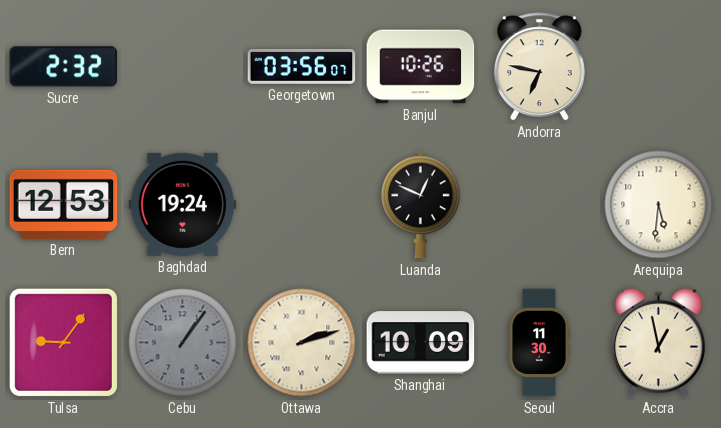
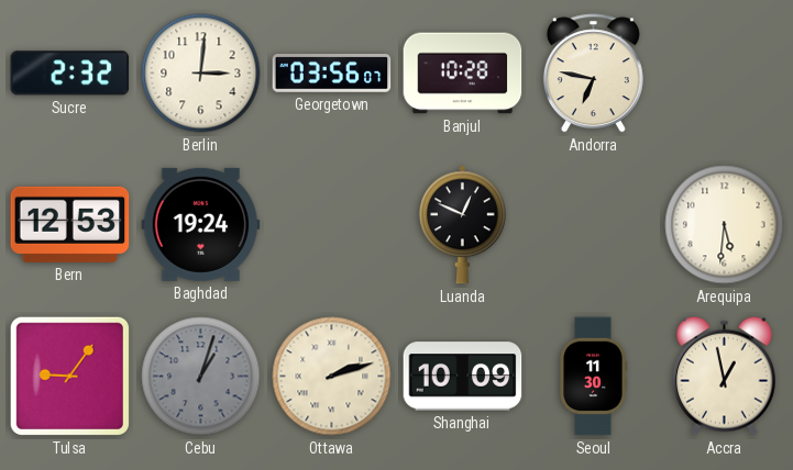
Berlin: none -> 3:01
Banjul: 10:26 -> 10:28
Cebu: 1:06 -> 1:03
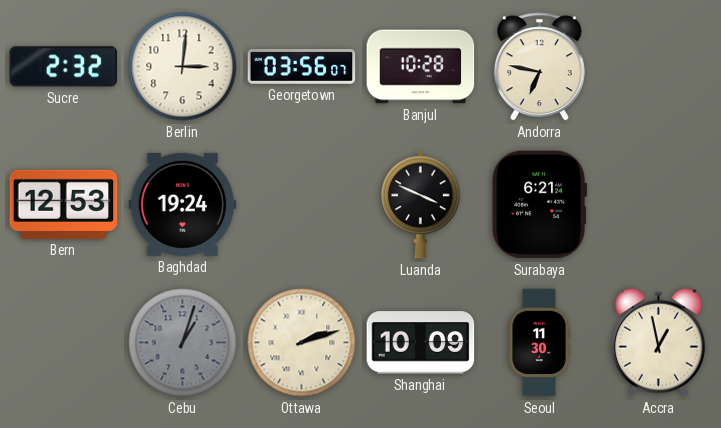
Luanda: 12:49 -> 3:49
Surabaya: none -> 6:21
Arequipa: 5:31 -> none
Tulsa: 9:06 -> none
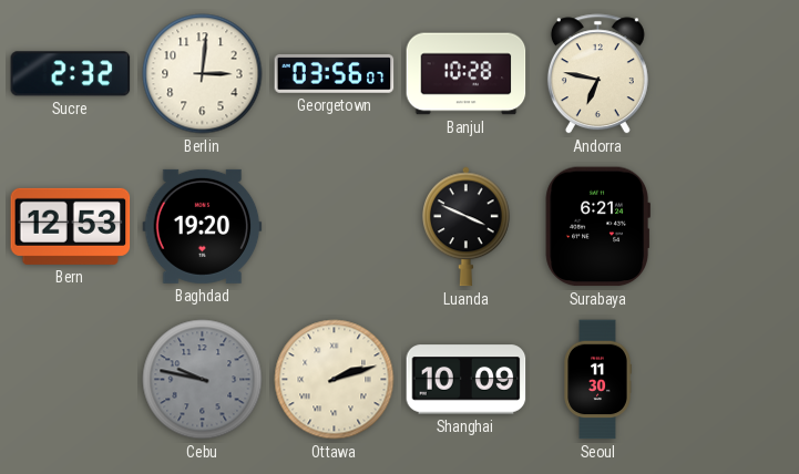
Baghdad: 19:24 -> 19:20
Cebu: 1:03 -> 9:47
Accra: 12:58 -> none
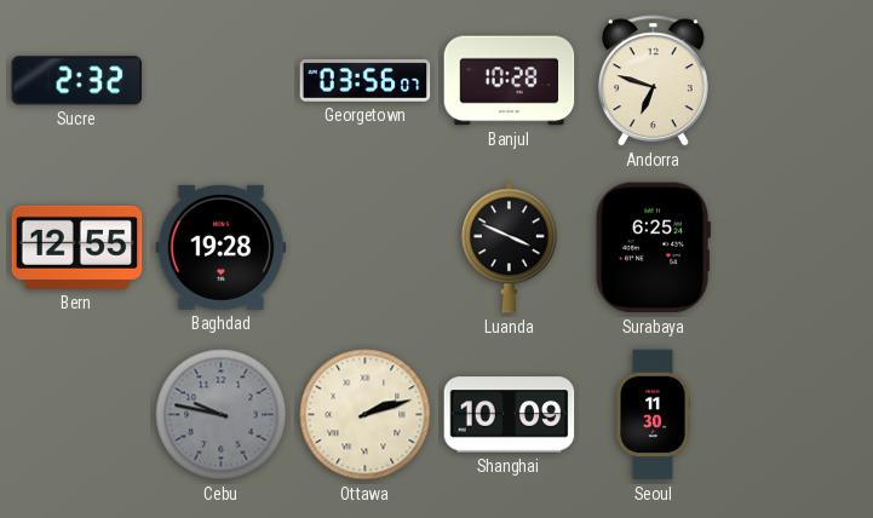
Berlin: 3:01 -> none
Andorra: 6:47 -> 6:48
Bern: 12:53 -> 12:55
Baghdad: 19:20 -> 19:28
Surabaya: 6:21 -> 6:25
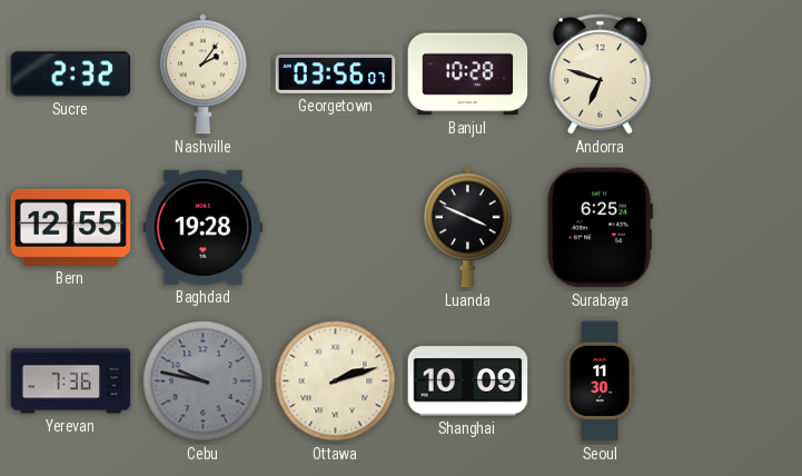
Nashville: none -> 2:06
Yerevan: none -> 7:36
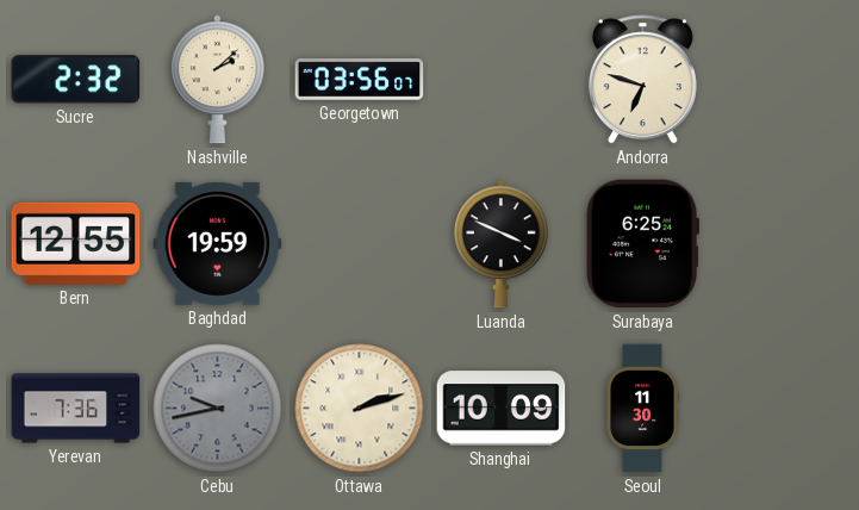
Nashville: 2:06 -> 2:08
Banjul: 10:28 -> none
Baghdad: 19:28 -> 19:59
Cebu: 9:47 -> 9:43
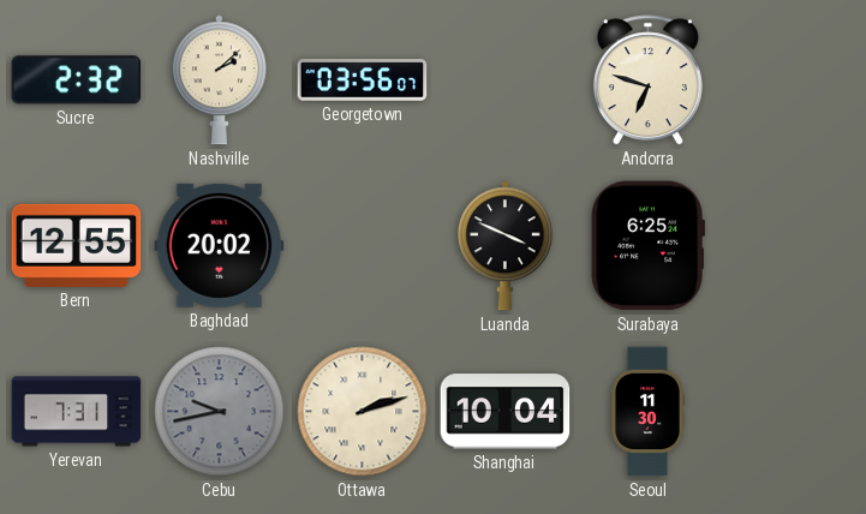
Baghdad: 19:59 -> 20:02
Yerevan: 7:36 -> 7:31
Shanghai: 10:09 -> 10:04
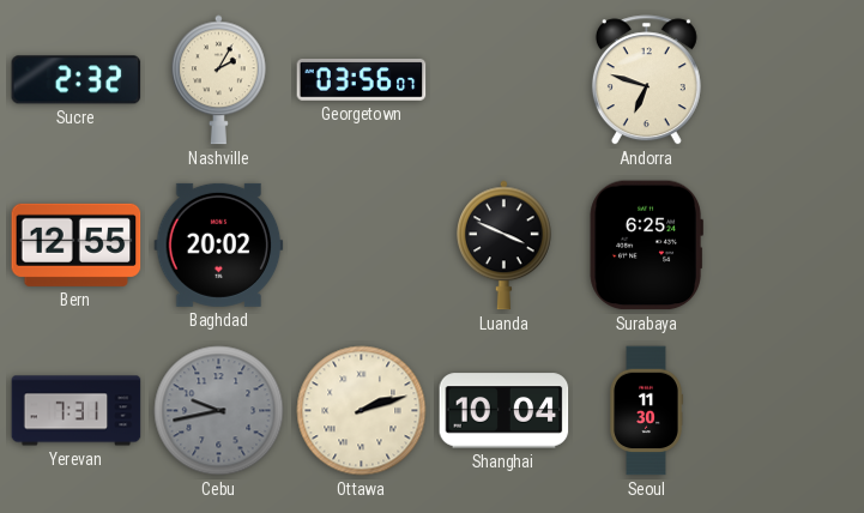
Nashville: 2:08 -> 2:05
